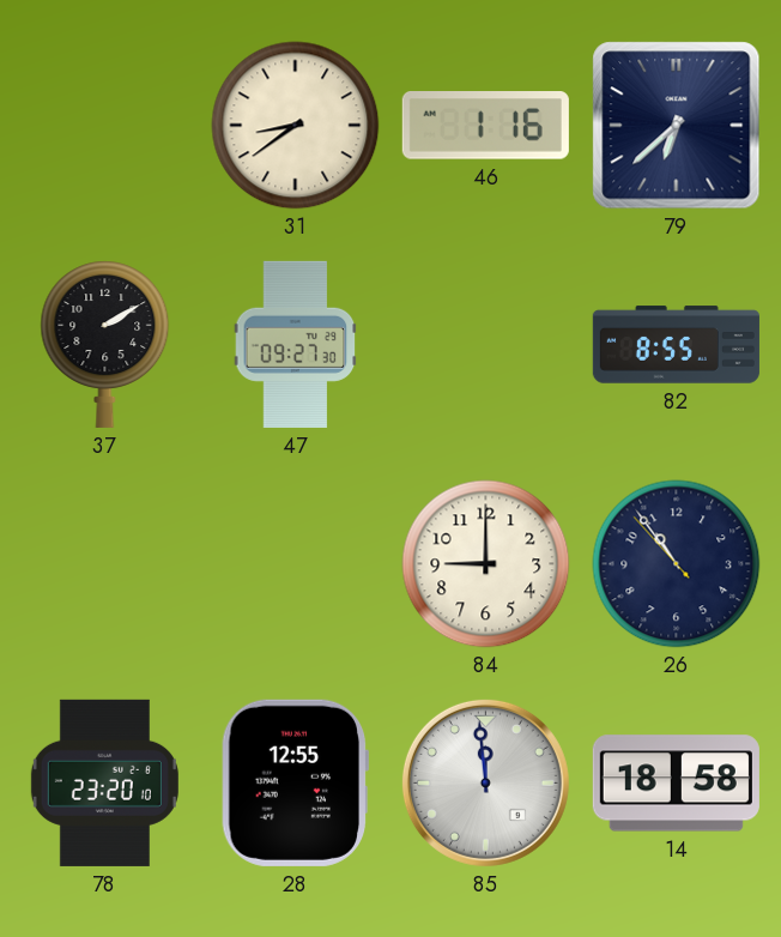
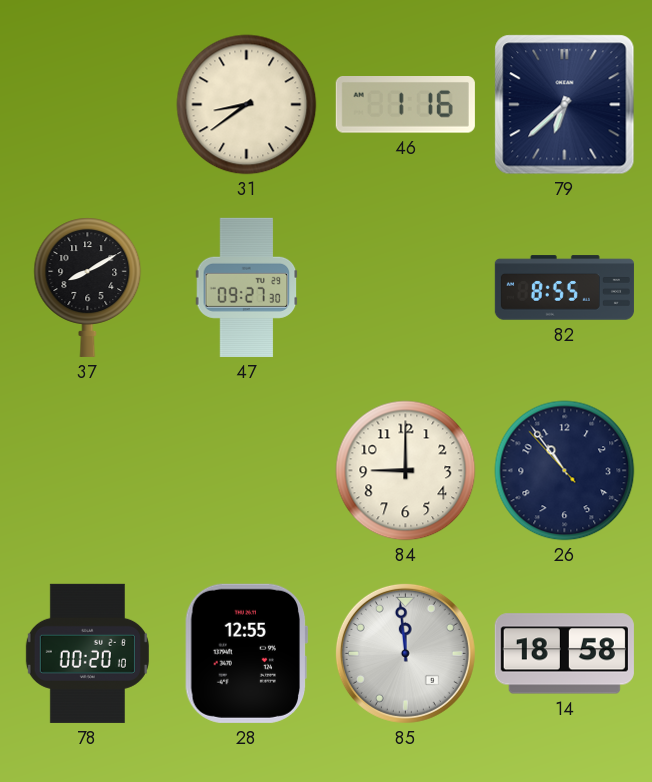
37: 2:10 -> 8:10
78: 23:20 -> 00:20
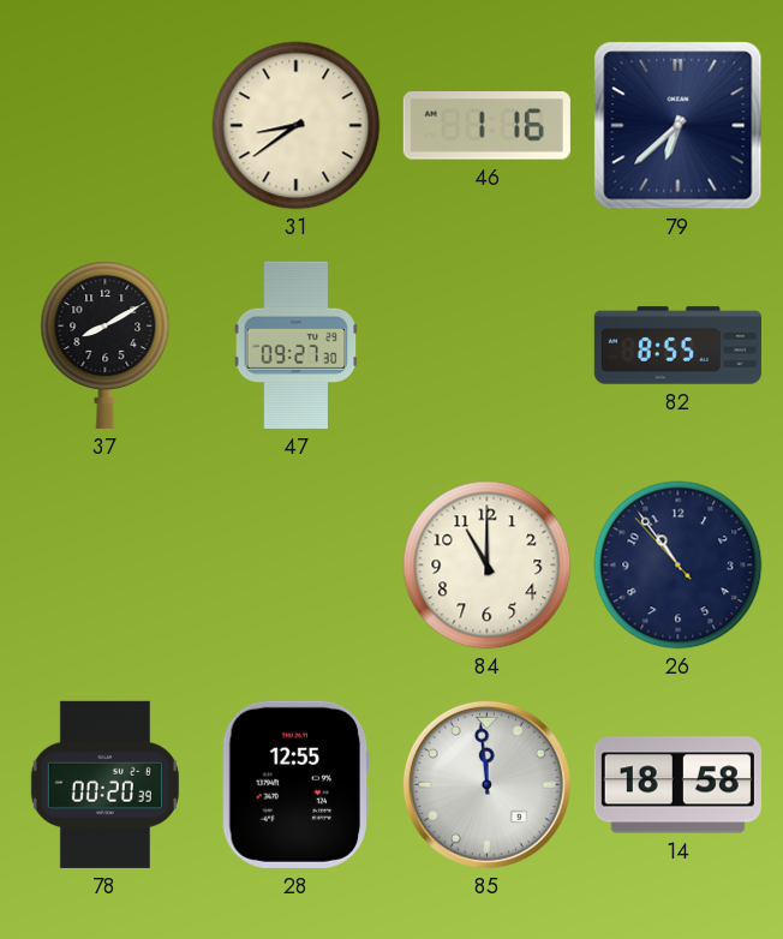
84: 9:00 -> 11:00
78: 00:20:10 -> 00:20:39
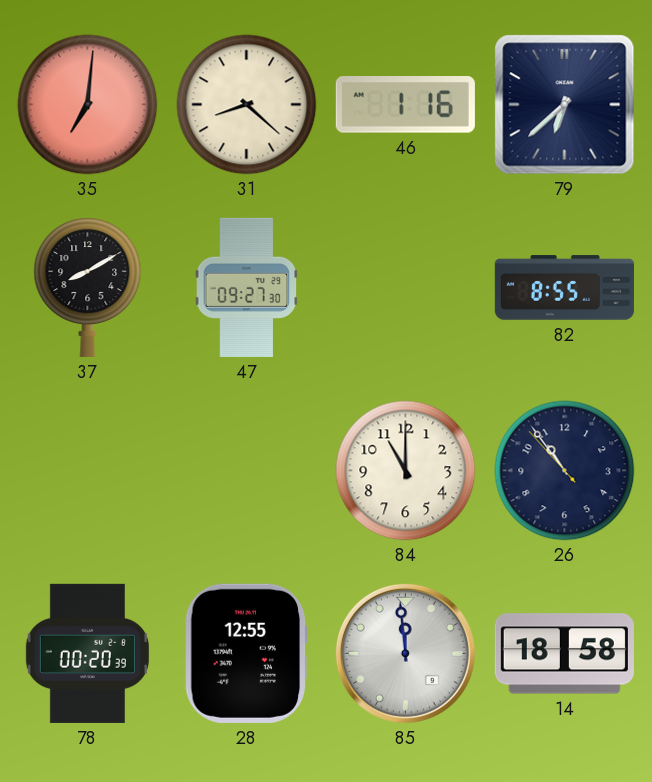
35: none -> 7:01
31: 8:39 -> 8:22
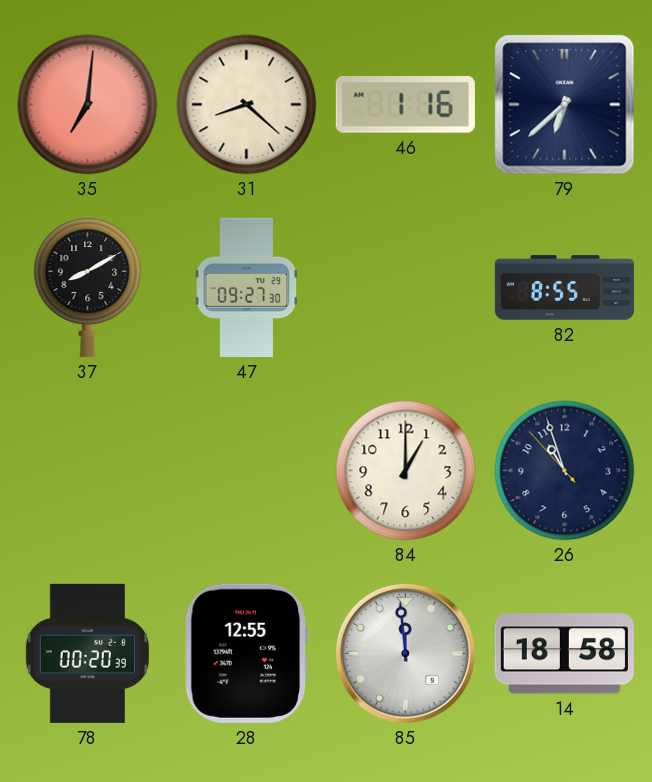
84: 11:00 -> 1:00
26: 10:53 -> 10:56
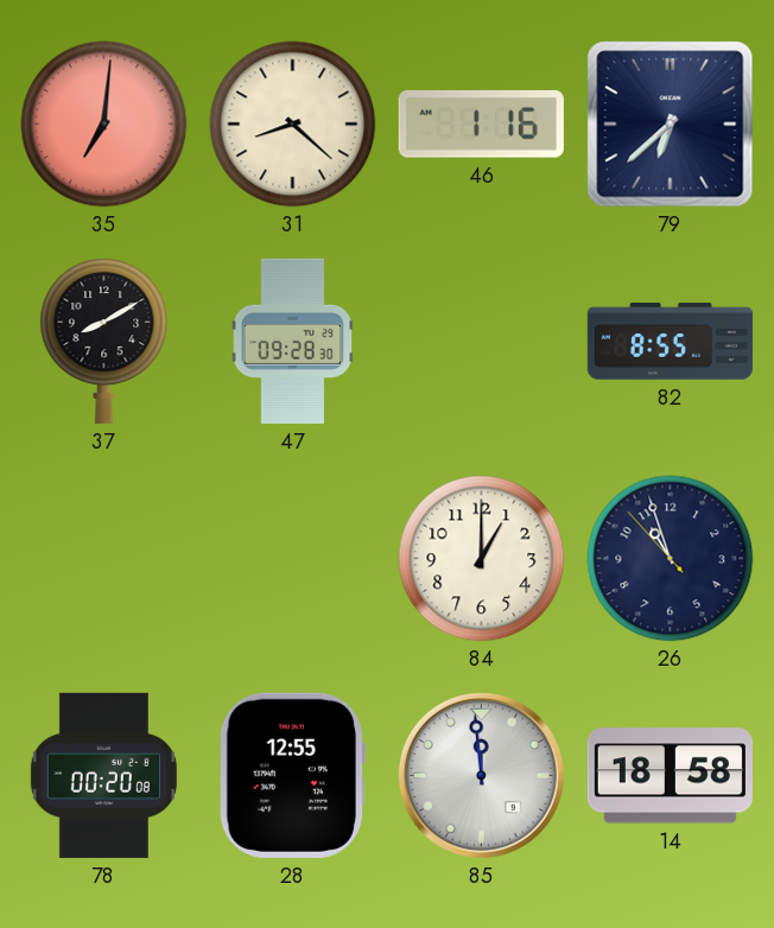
47: 09:27 -> 09:28
78: 00:20:39 -> 00:20:08
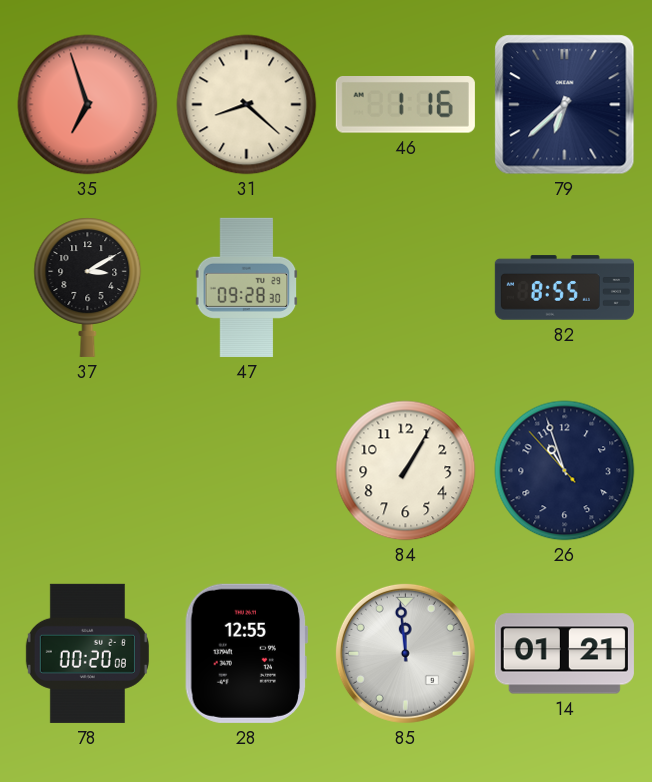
35: 7:01 -> 6:57
37: 8:10 -> 3:10
84: 1:00 -> 1:05
14: 18:58 -> 01:21
